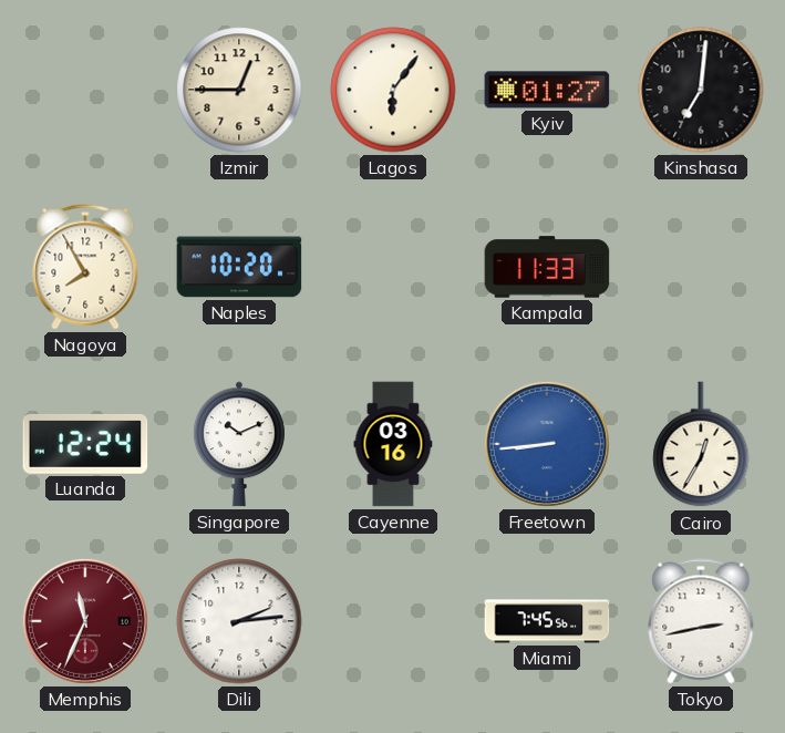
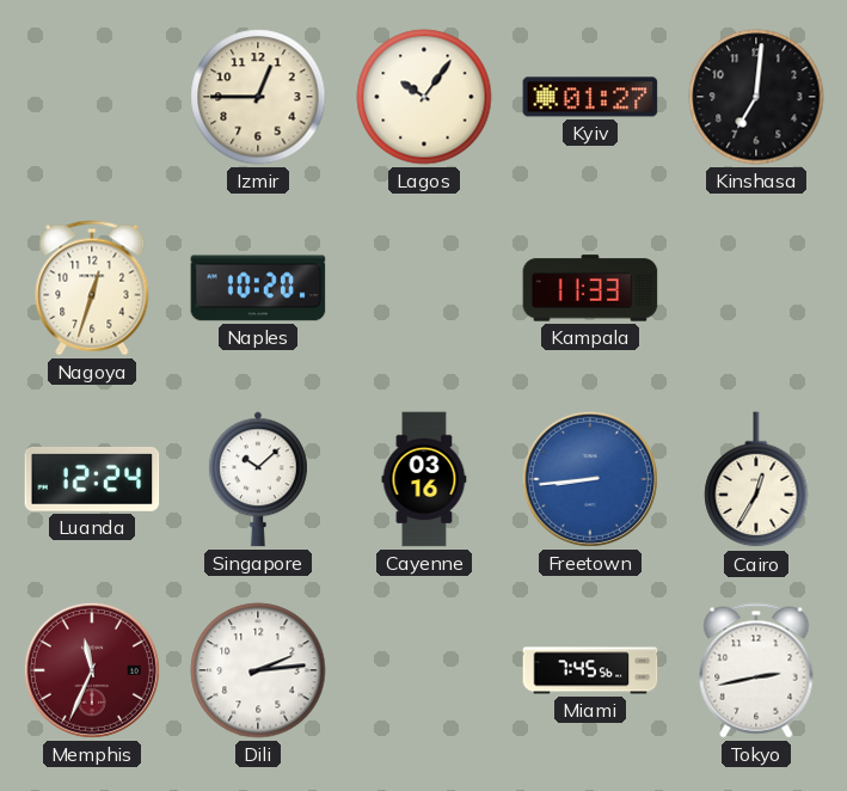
Lagos: 6:06 -> 10:06
Nagoya: 7:55 -> 12:33
Singapore: 10:11 -> 10:08
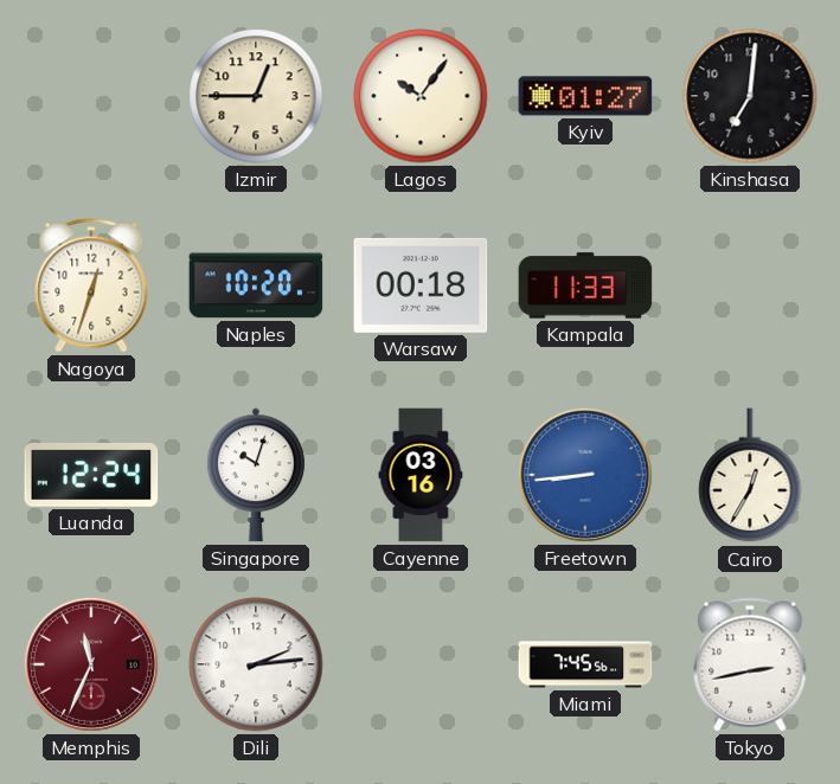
Warsaw: none -> 00:18
Singapore: 10:08 -> 10:03
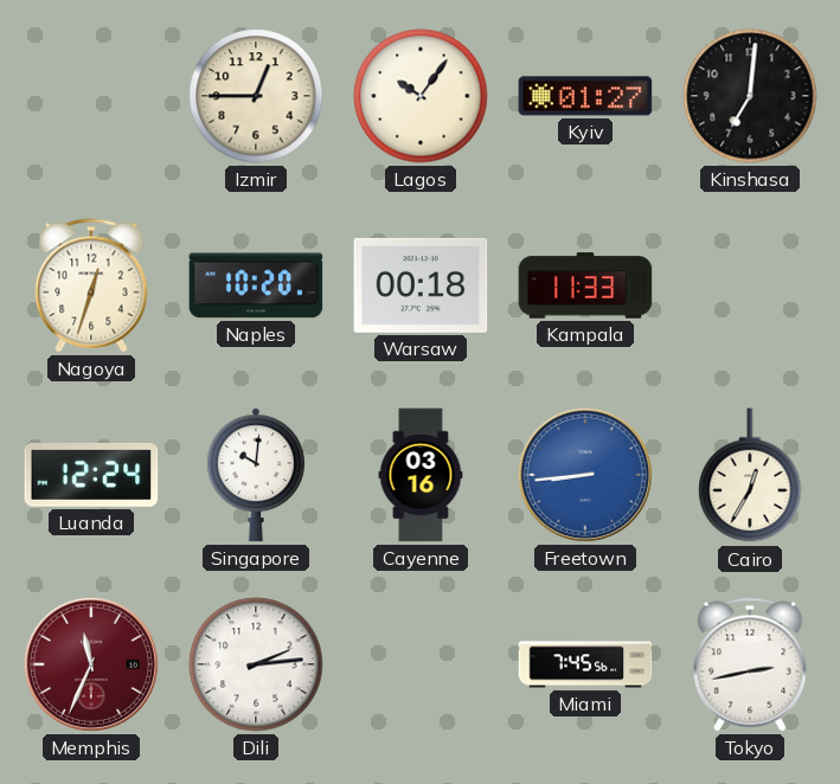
Singapore: 10:03 -> 10:01
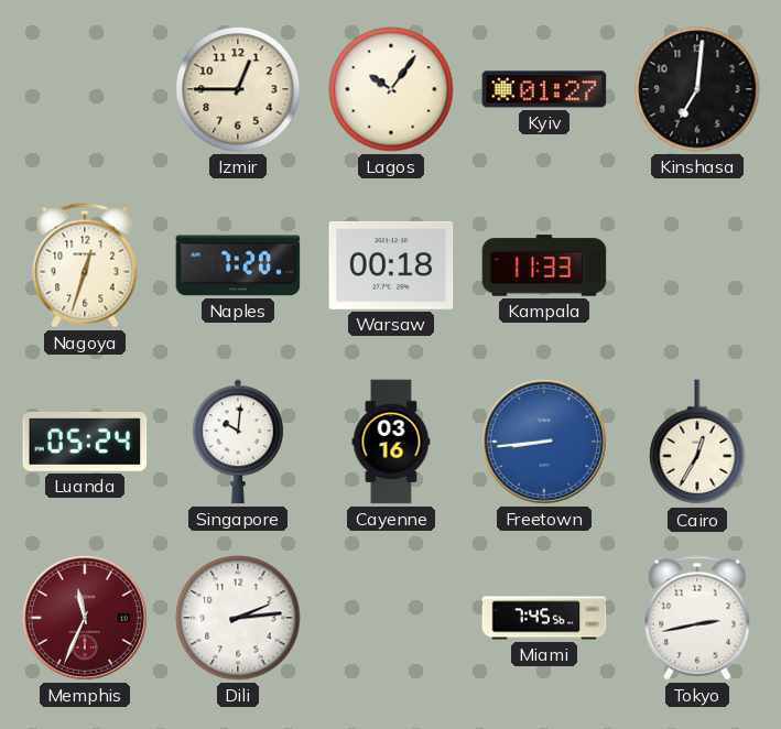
Naples: 10:20 -> 7:20
Luanda: 12:24 -> 05:24
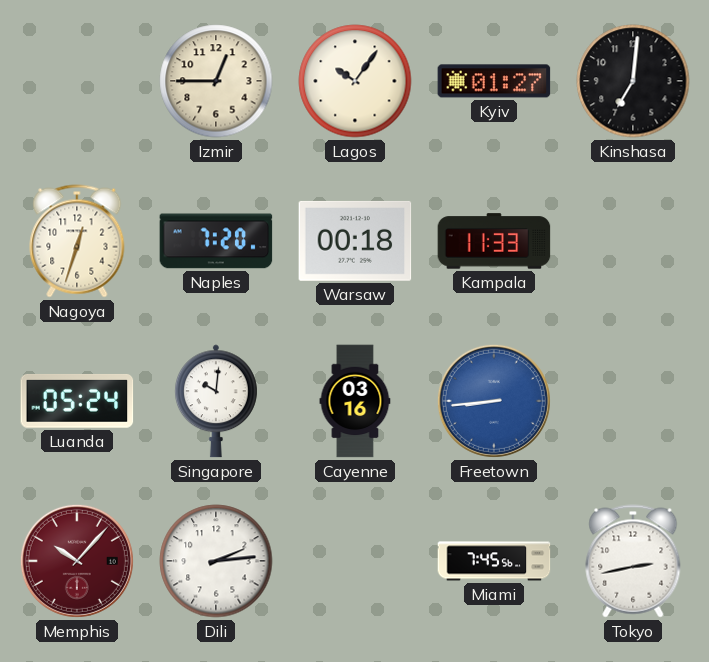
Cairo: 12:35 -> none
Memphis: 11:34 -> 10:07
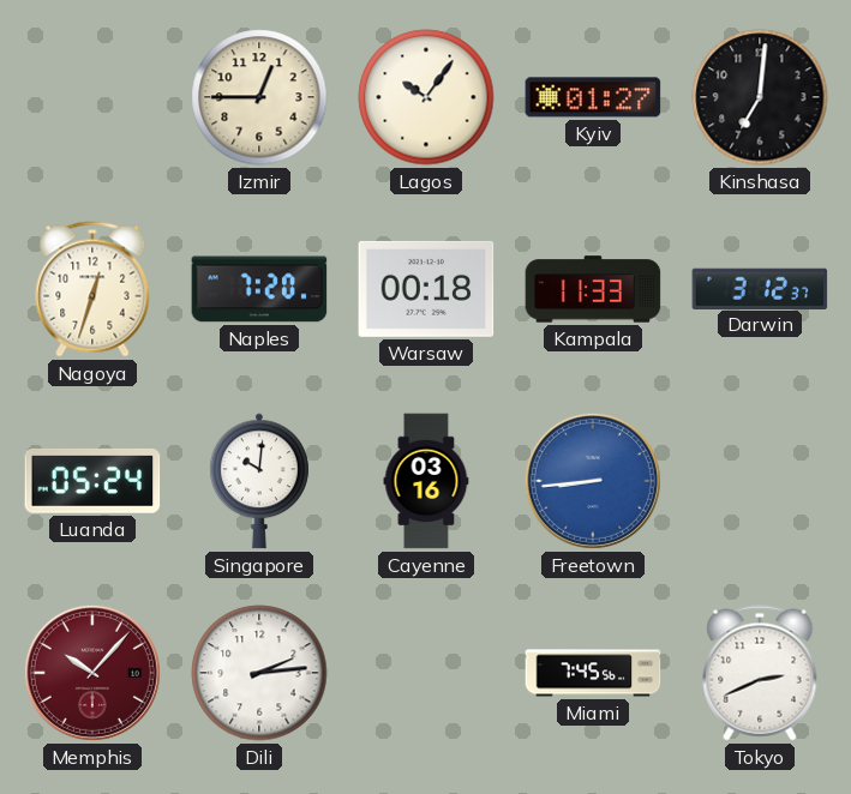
Darwin: none -> 3:12
Tokyo: 2:43 -> 2:41
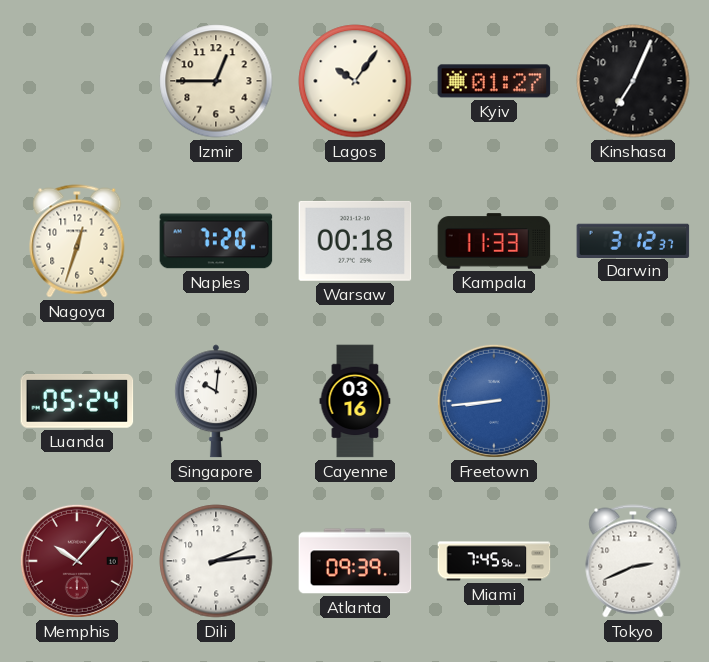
Kinshasa: 7:01 -> 7:04
Atlanta: none -> 09:39
